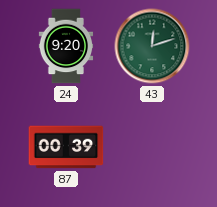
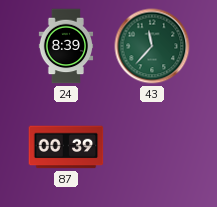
24: 9:20 -> 8:39
43: 12:12 -> 11:37
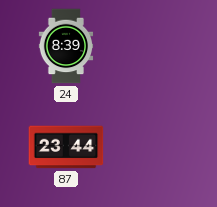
43: 11:37 -> none
87: 00:39 -> 23:44
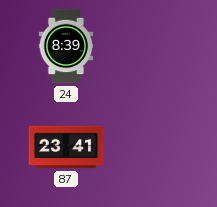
87: 23:44 -> 23:41
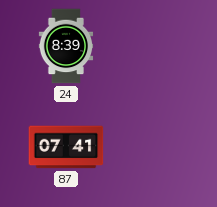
87: 23:41 -> 07:41
